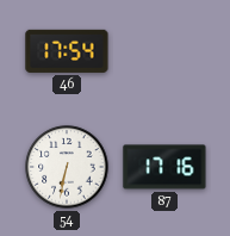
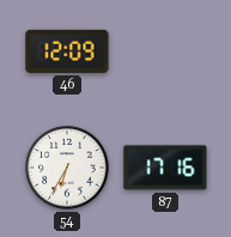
46: 17:54 -> 12:09
54: 6:32 -> 6:35
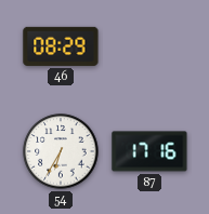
46: 12:09 -> 08:29
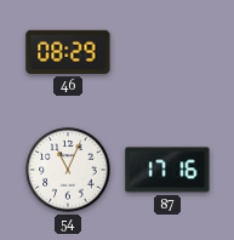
54: 6:35 -> 11:04
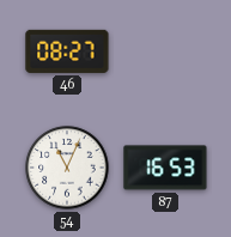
46: 08:29 -> 08:27
87: 17:16 -> 16:53
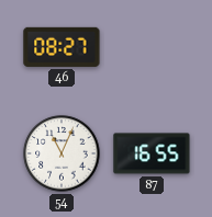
87: 16:53 -> 16:55
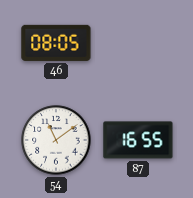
46: 08:27 -> 08:05
54: 11:04 -> 11:09
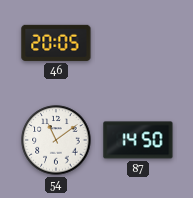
46: 08:05 -> 20:05
87: 16:55 -> 14:50
